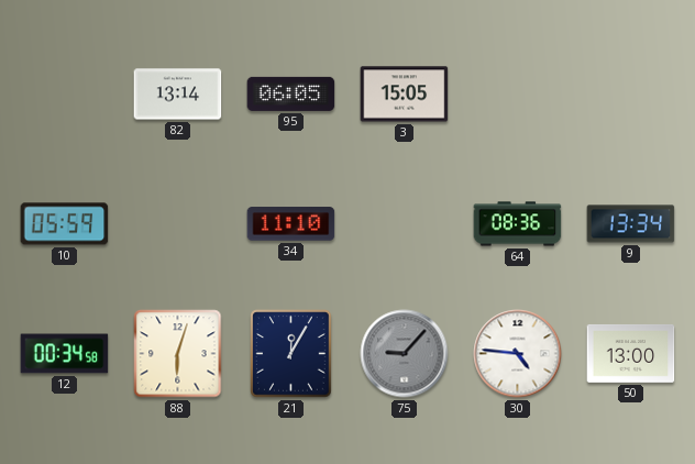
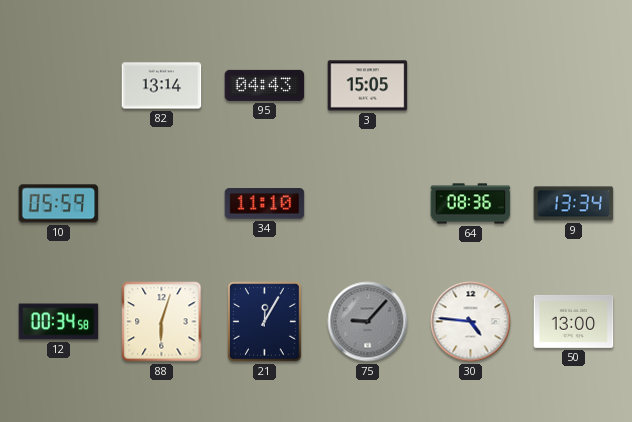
95: 06:05 -> 04:43
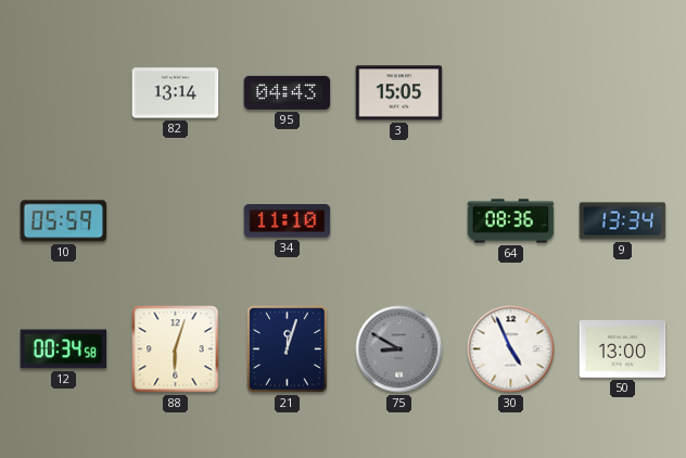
21: 12:05 -> 12:03
75: 9:07 -> 8:50
30: 4:46 -> 4:56
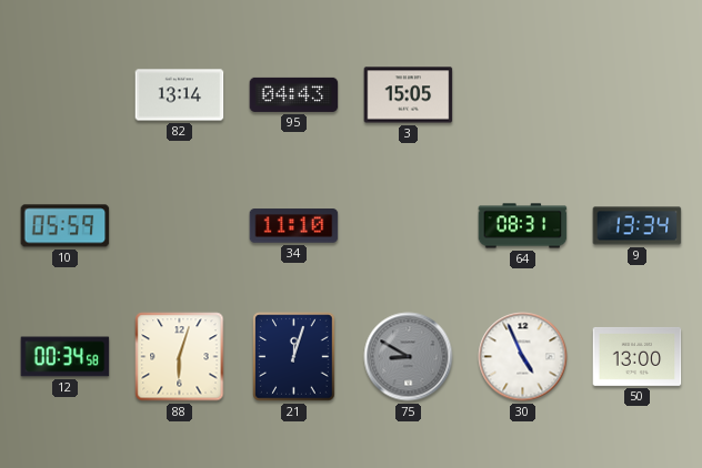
64: 08:36 -> 08:31
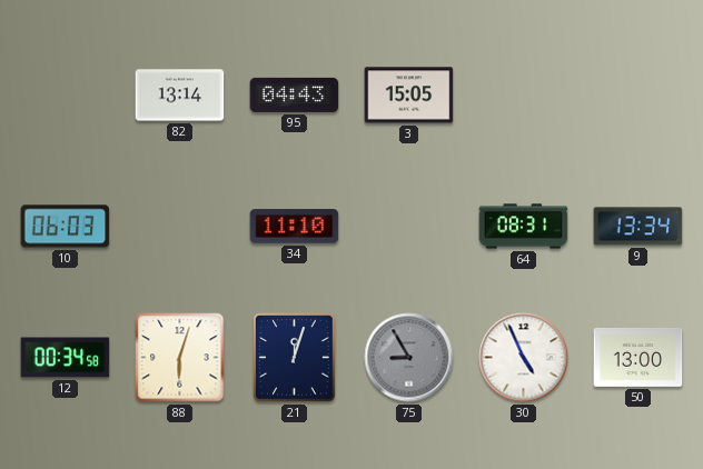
10: 05:59 -> 06:03
75: 8:50 -> 8:55
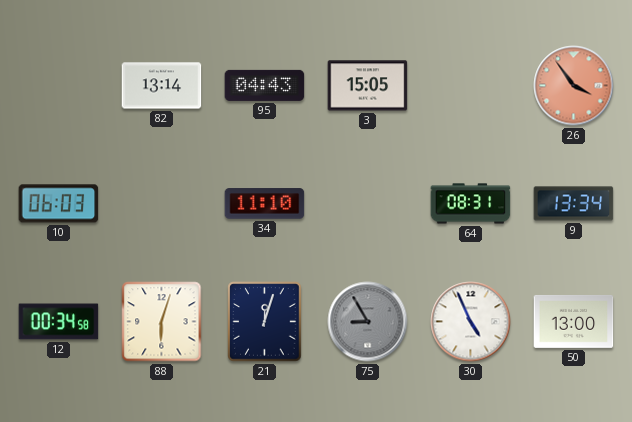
26: none -> 3:54
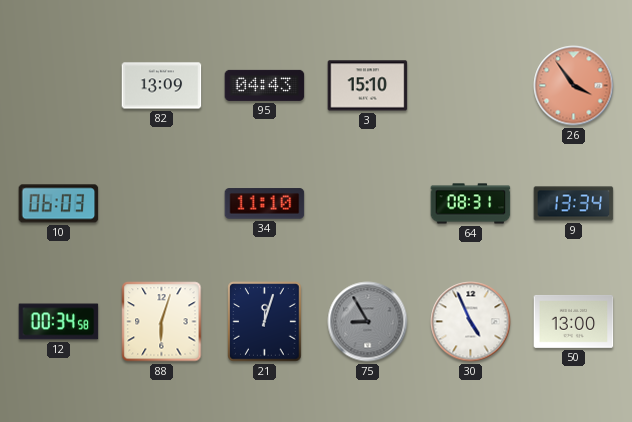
82: 13:14 -> 13:09
3: 15:05 -> 15:10
